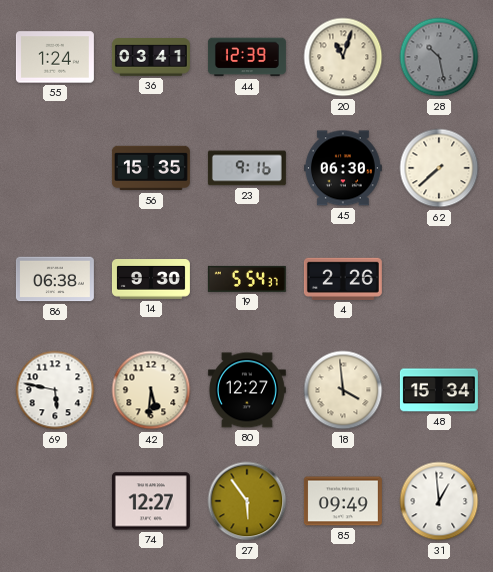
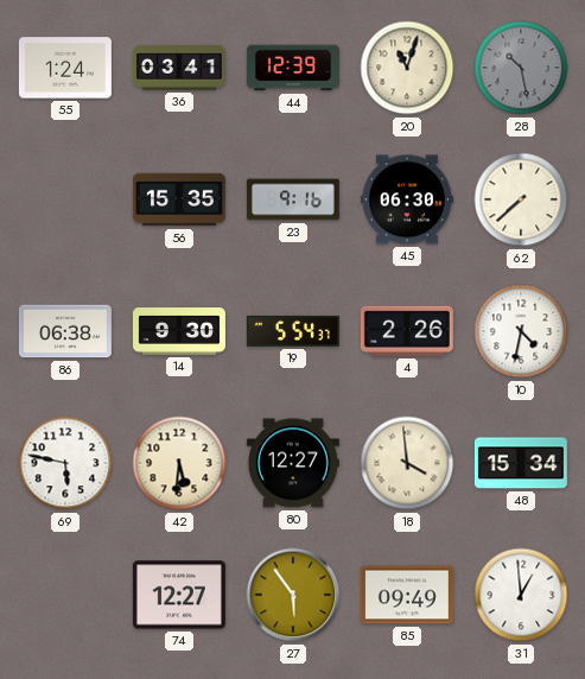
10: none -> 4:32
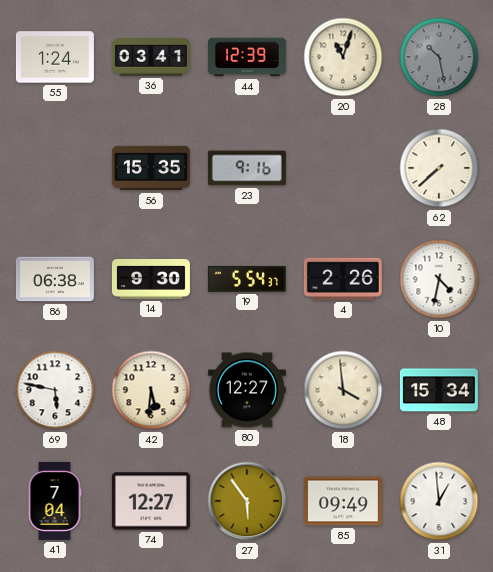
45: 06:30 -> none
41: none -> 7:04
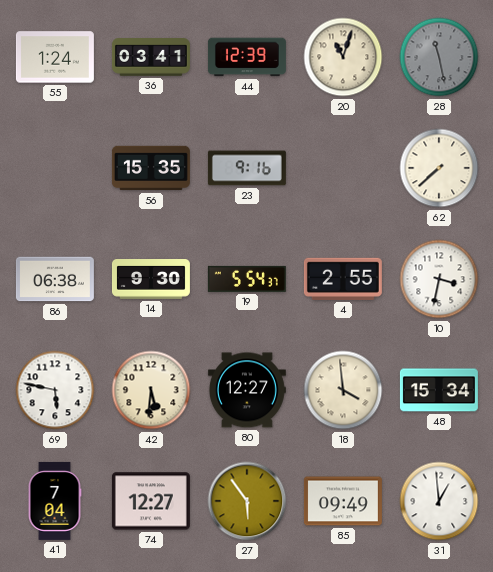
28: 10:28 -> 11:28
4: 2:26 -> 2:55
10: 4:32 -> 3:32
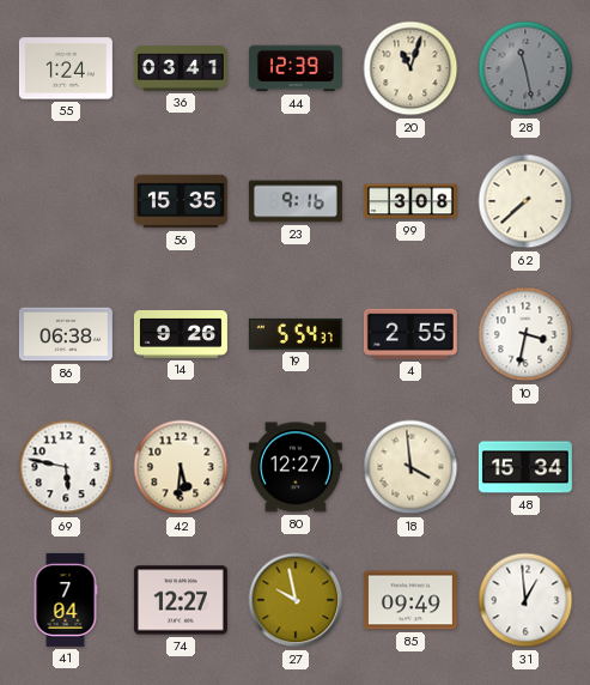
99: none -> 3:08
14: 9:30 -> 9:26
27: 5:54 -> 9:58
